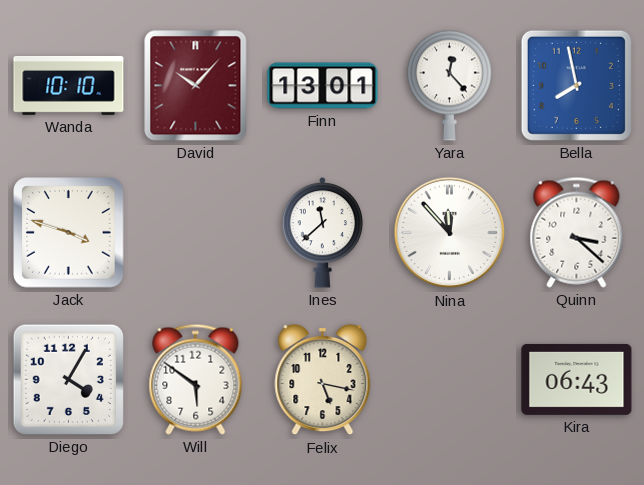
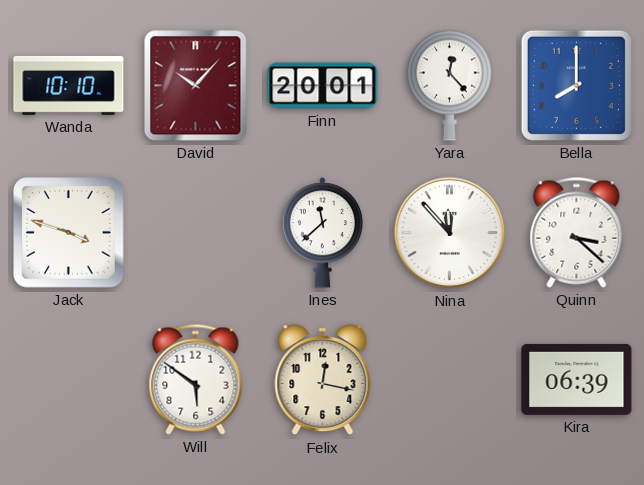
Finn: 13:01 -> 20:01
Bella: 7:58 -> 8:00
Diego: 4:05 -> none
Felix: 5:17 -> 12:17
Kira: 06:43 -> 06:39
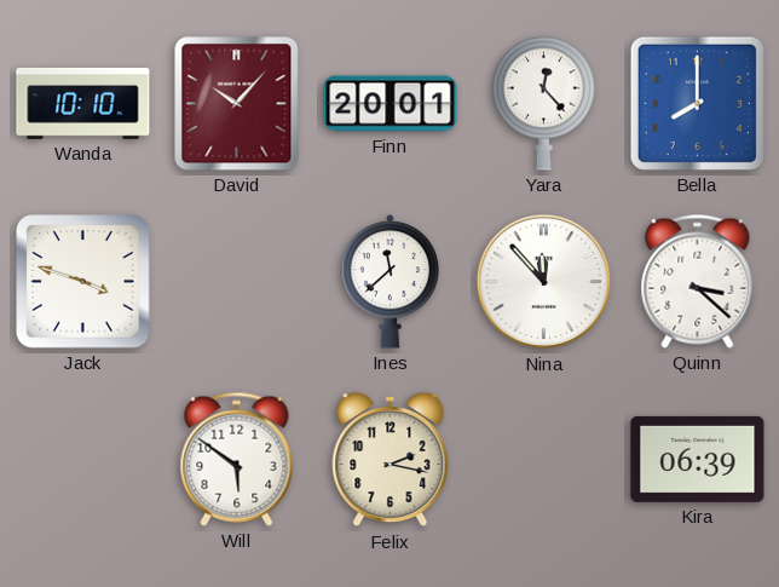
Felix: 12:17 -> 2:17
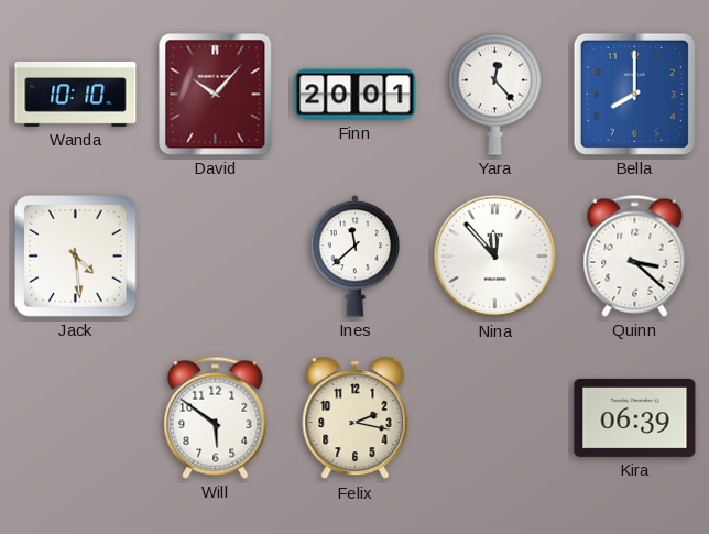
Jack: 3:48 -> 4:29
